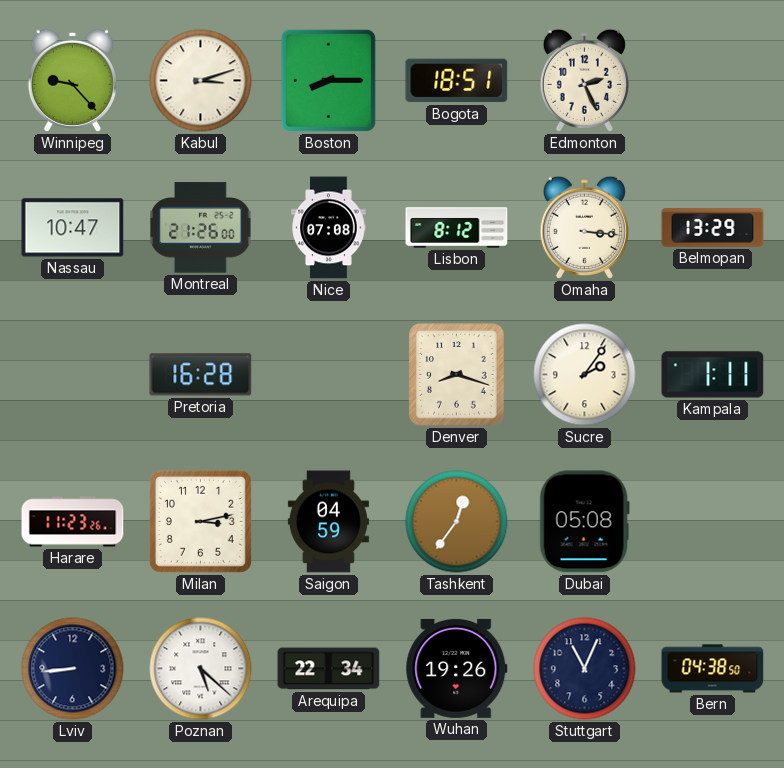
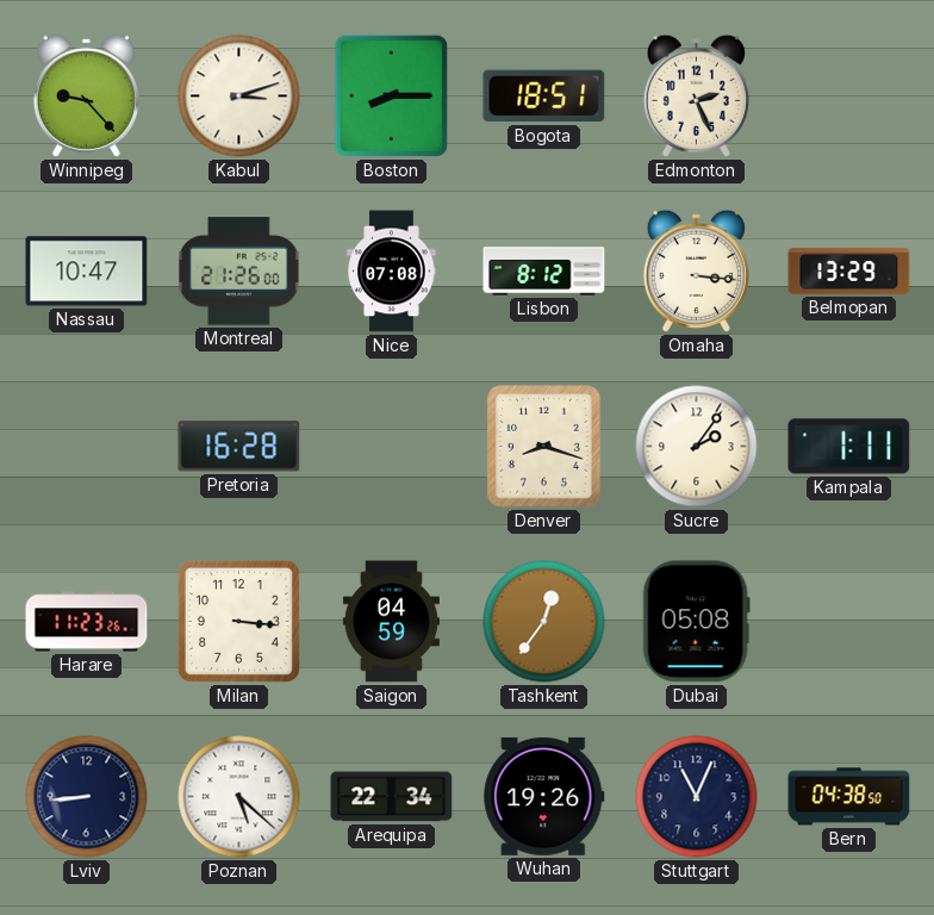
Milan: 3:13 -> 3:16
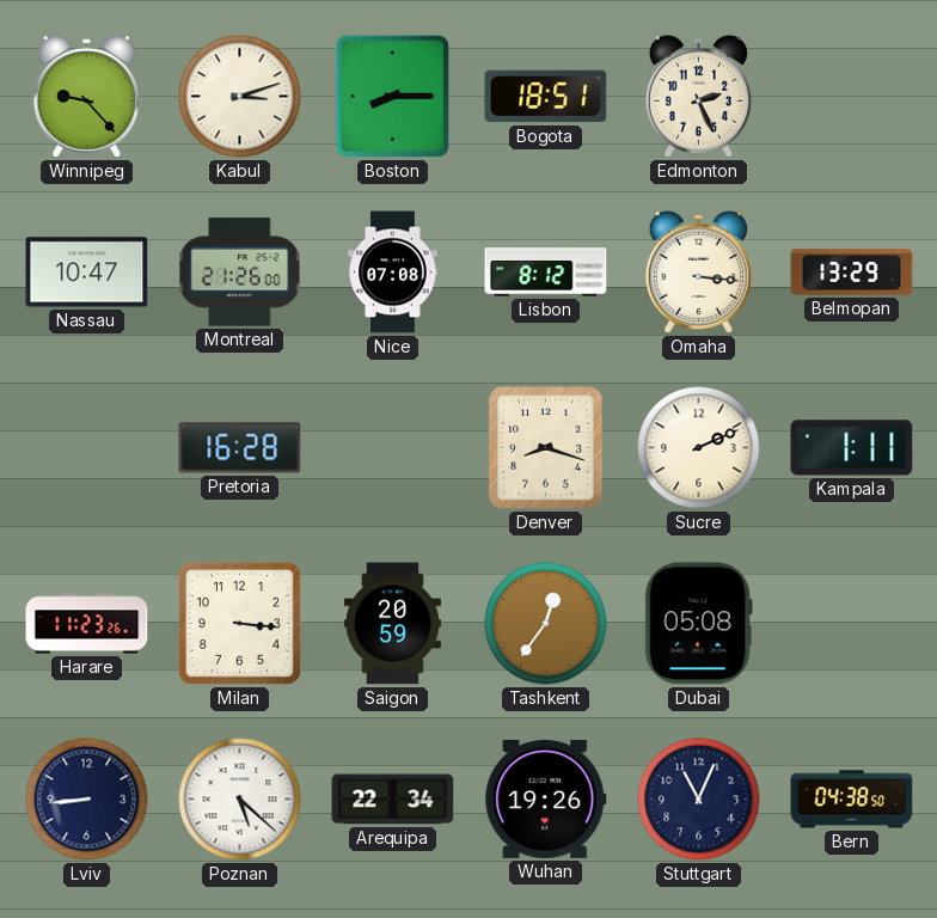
Sucre: 2:06 -> 2:11
Saigon: 04:59 -> 20:59
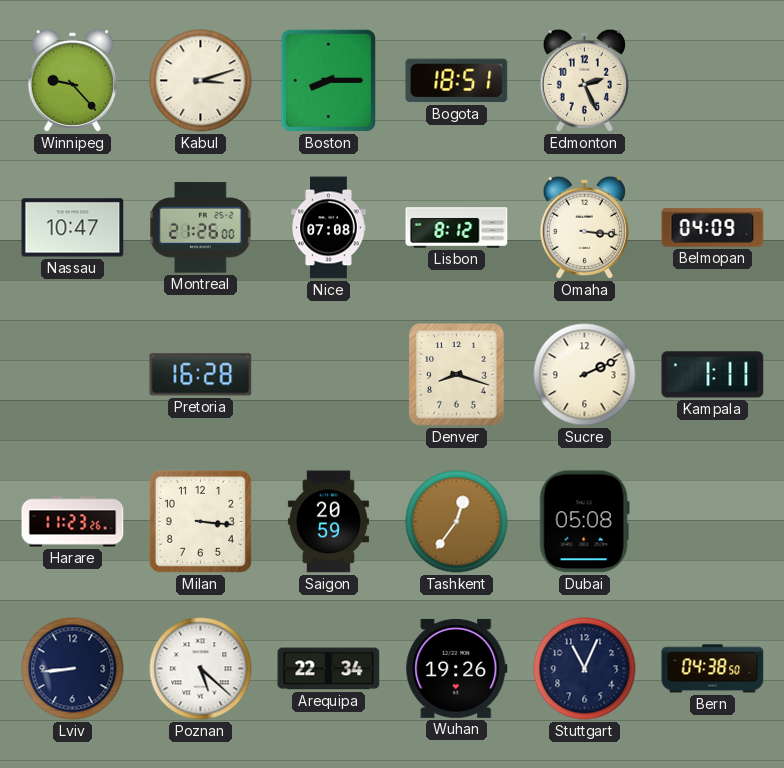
Belmopan: 13:29 -> 04:09
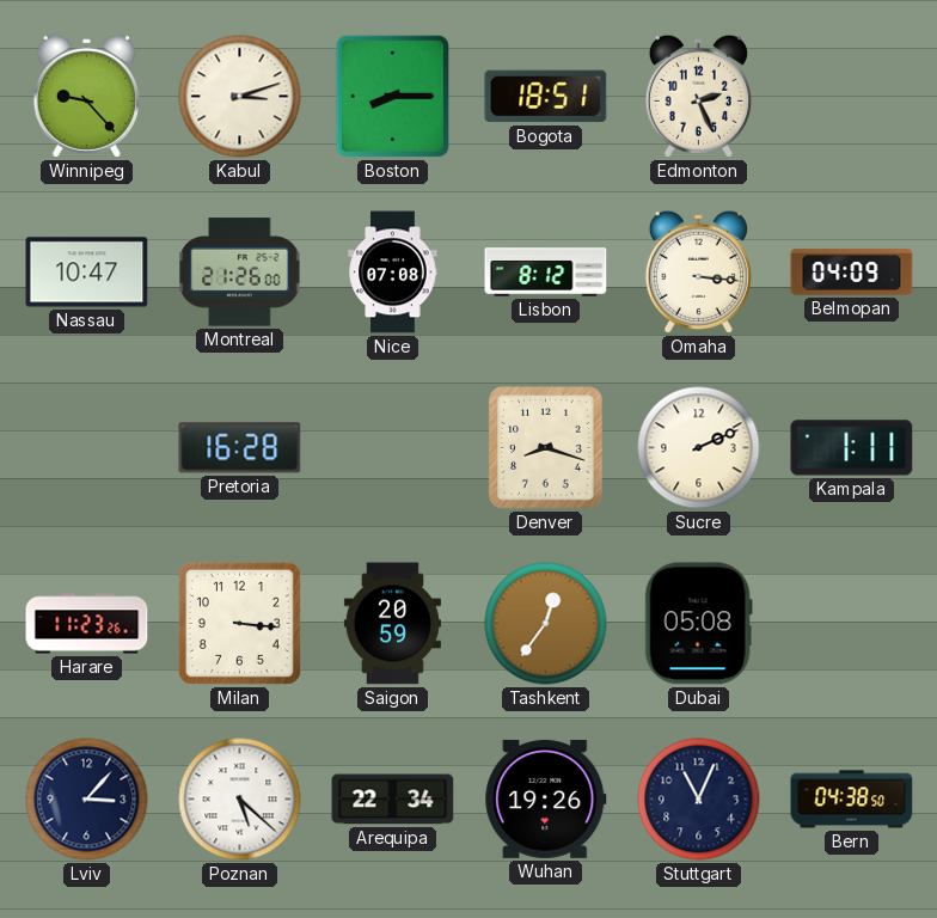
Lviv: 8:44 -> 3:07
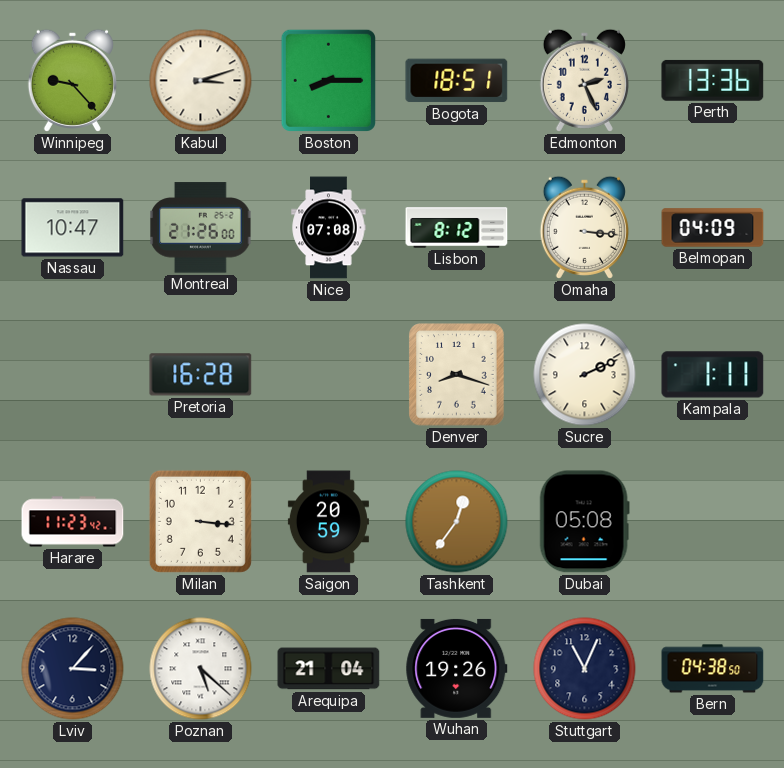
Perth: none -> 13:36
Harare: 11:23:26 -> 11:23:42
Arequipa: 22:34 -> 21:04
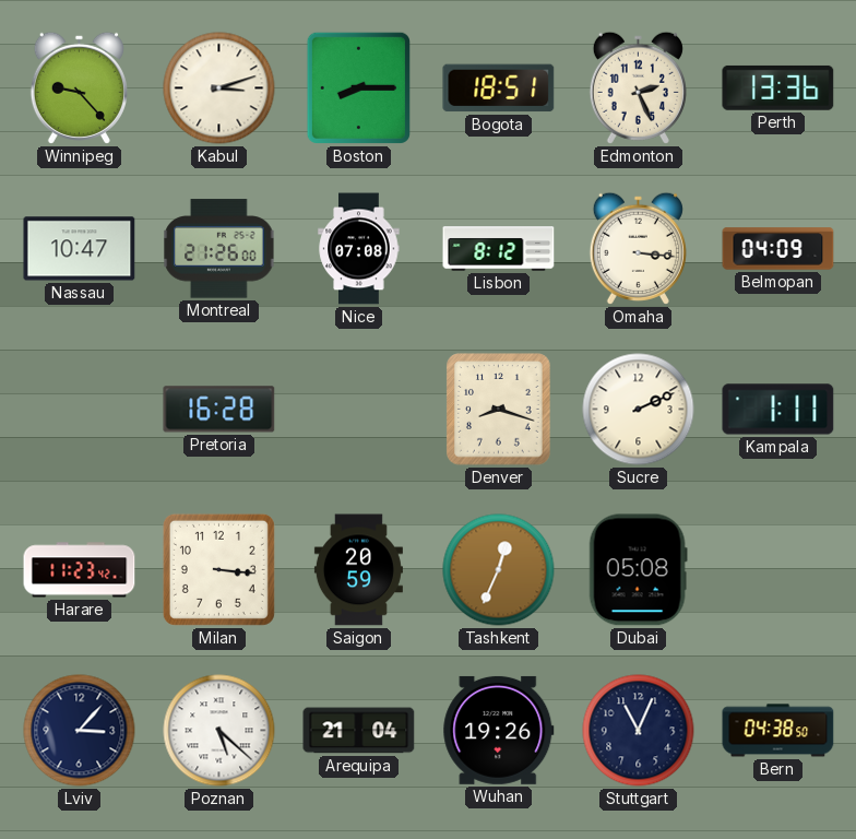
Tashkent: 12:36 -> 12:34
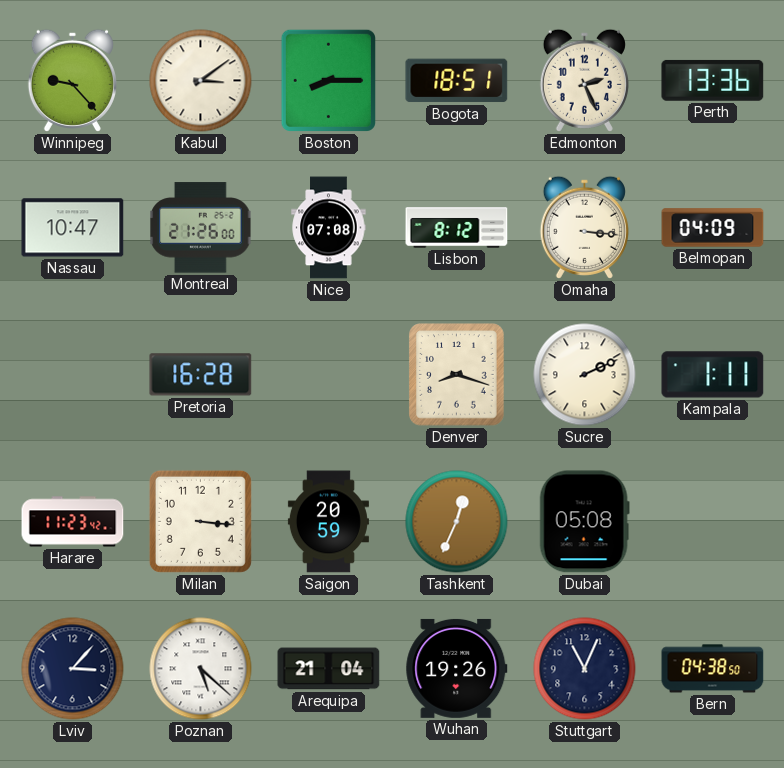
Kabul: 3:12 -> 3:09
